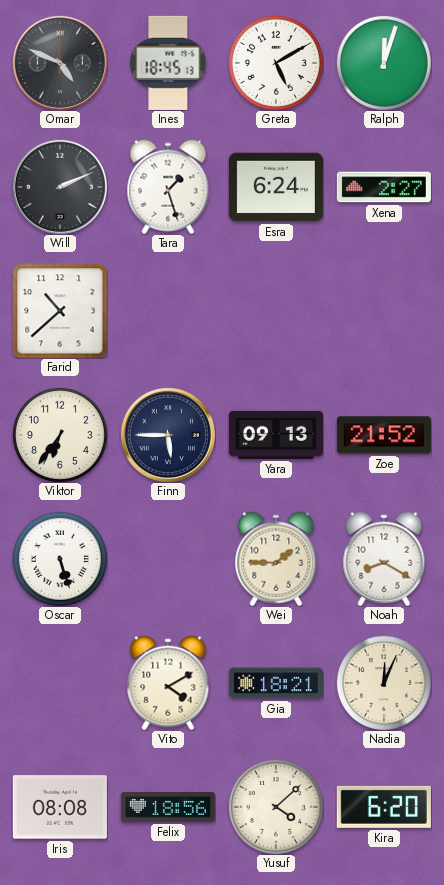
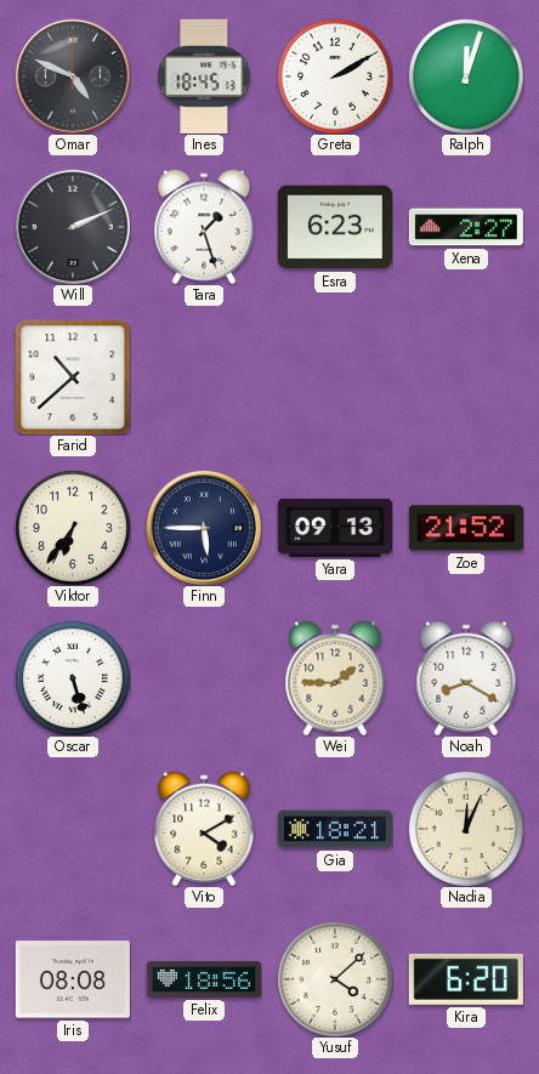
Greta: 5:10 -> 2:10
Esra: 6:24 -> 6:23
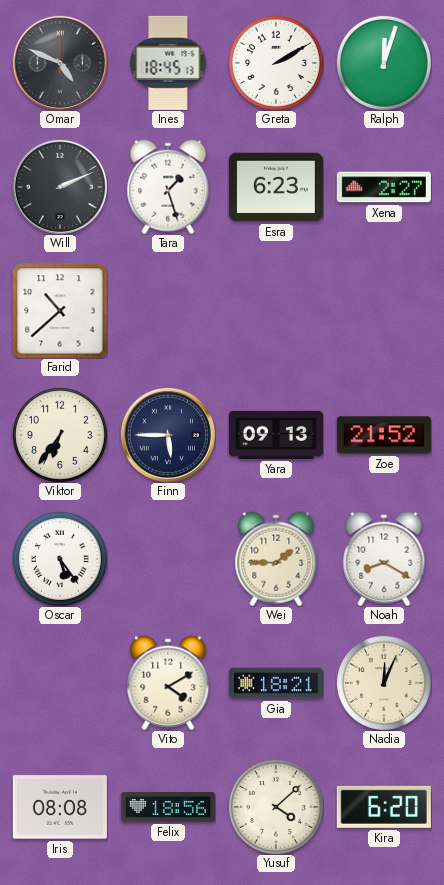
Oscar: 5:27 -> 5:24
